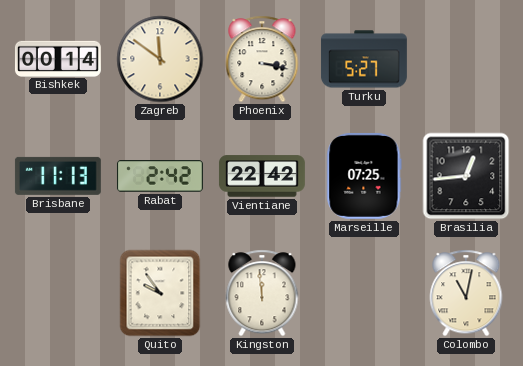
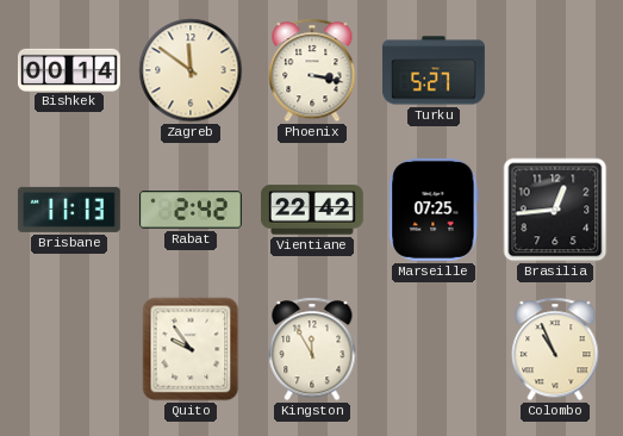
Kingston: 11:59 -> 11:55
Colombo: 11:02 -> 10:56
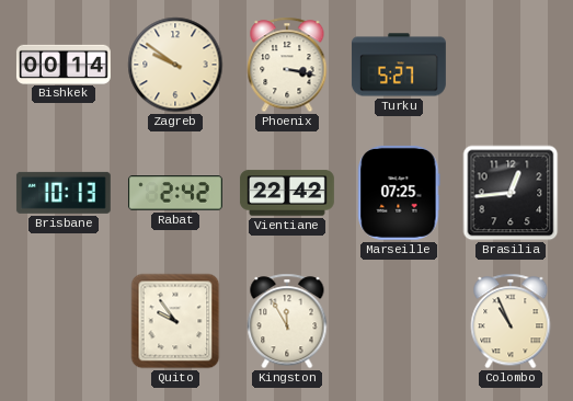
Zagreb: 11:51 -> 9:51
Brisbane: 11:13 -> 10:13
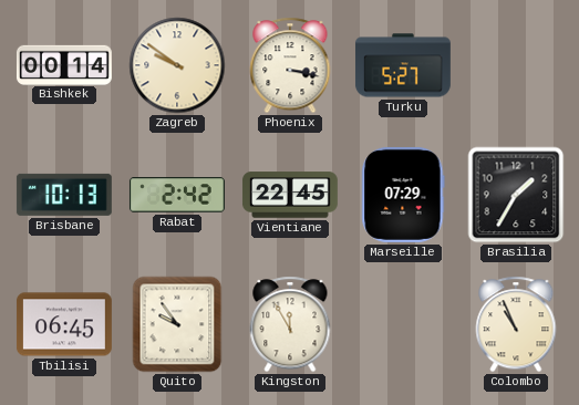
Vientiane: 22:42 -> 22:45
Marseille: 07:25 -> 07:29
Brasilia: 12:44 -> 1:35
Tbilisi: none -> 06:45
